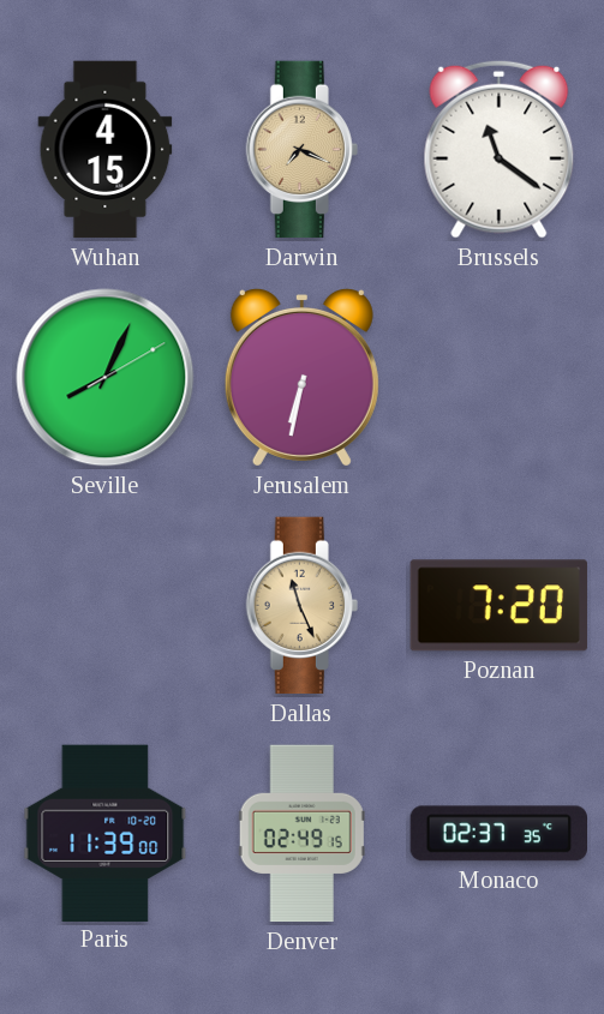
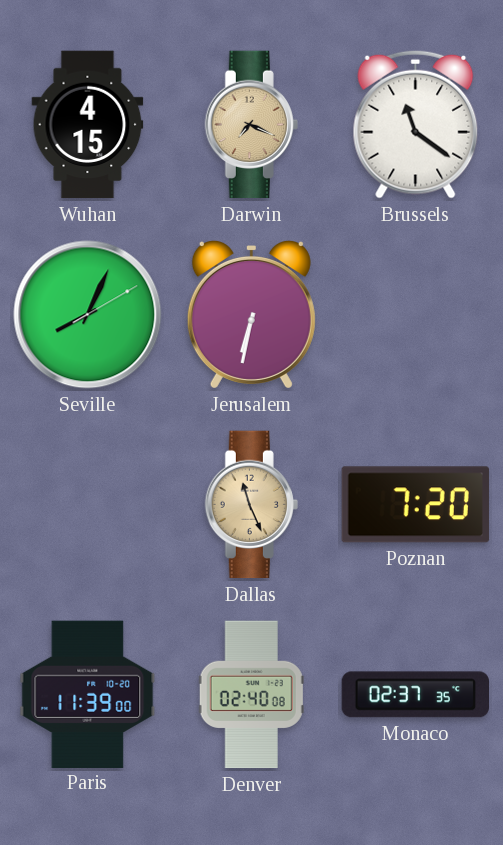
Denver: 02:49 -> 02:40
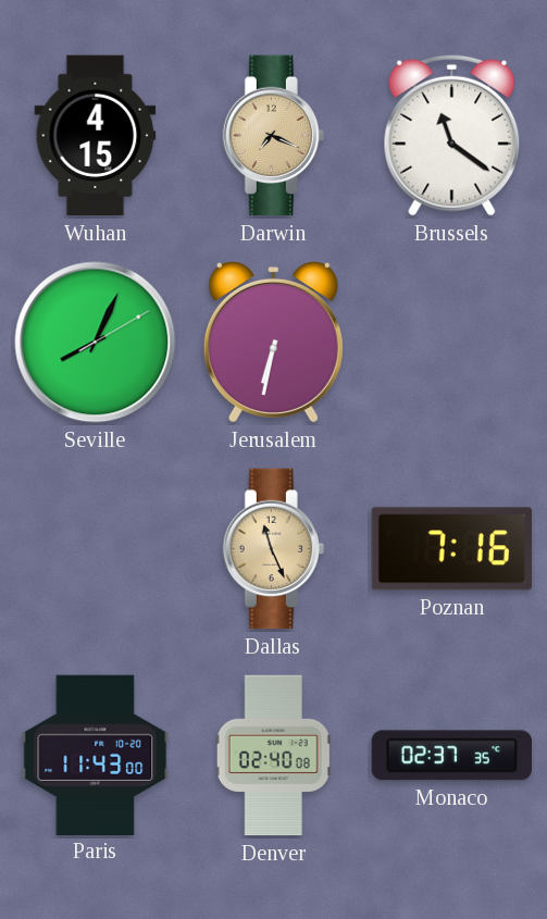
Poznan: 7:20 -> 7:16
Paris: 11:39 -> 11:43
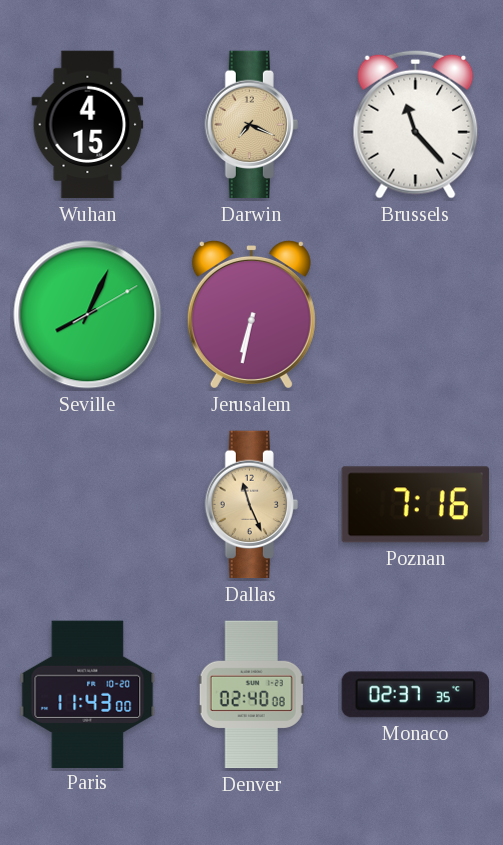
Brussels: 11:21 -> 11:23
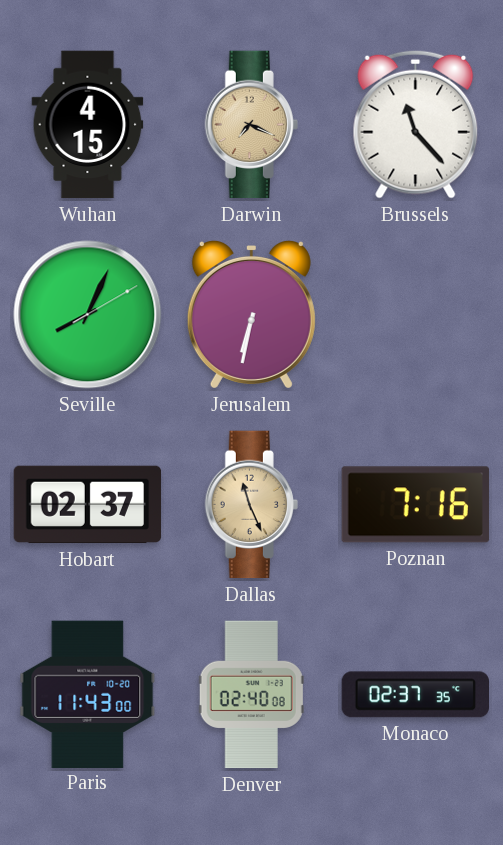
Hobart: none -> 02:37
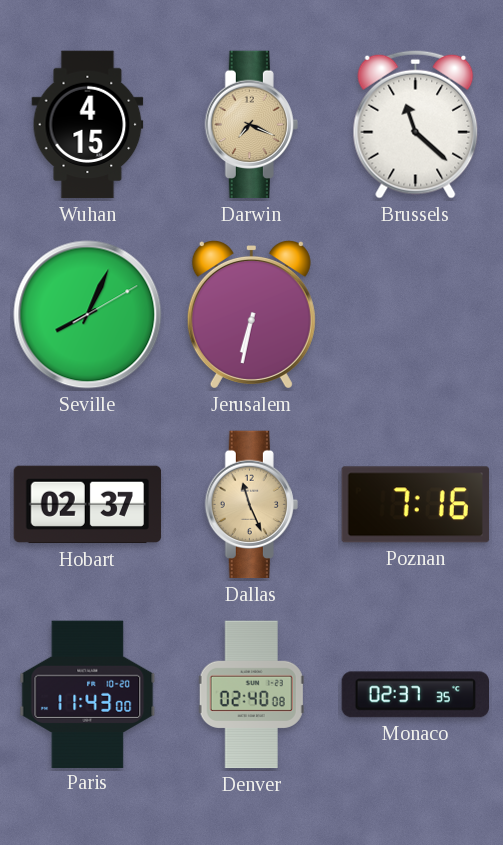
Brussels: 11:23 -> 11:22
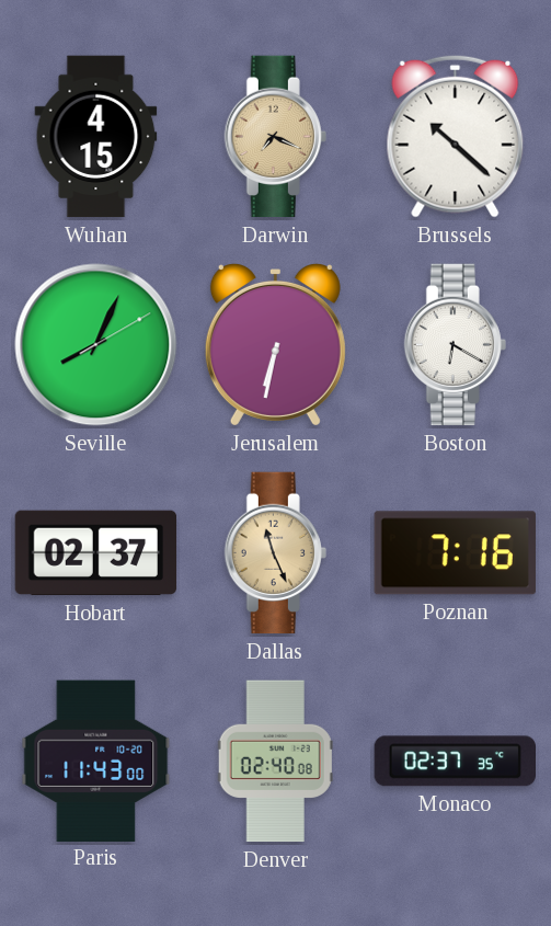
Brussels: 11:22 -> 10:22
Boston: none -> 6:20
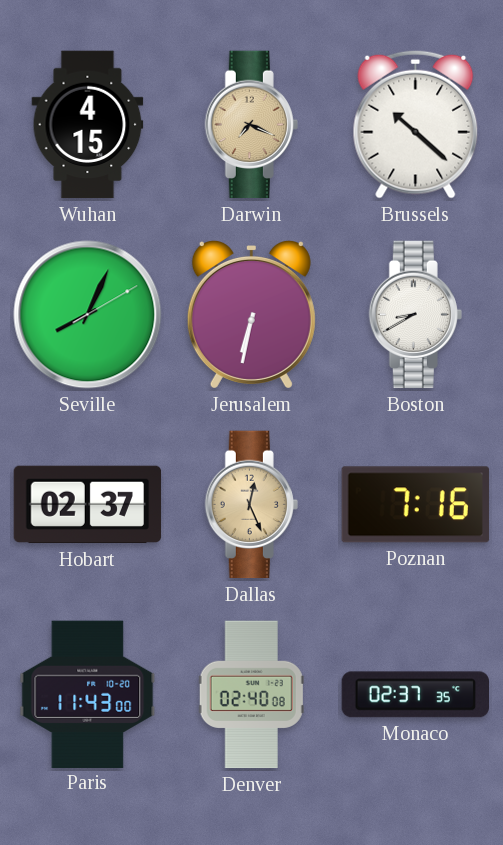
Boston: 6:20 -> 8:40
Dallas: 11:26 -> 12:26
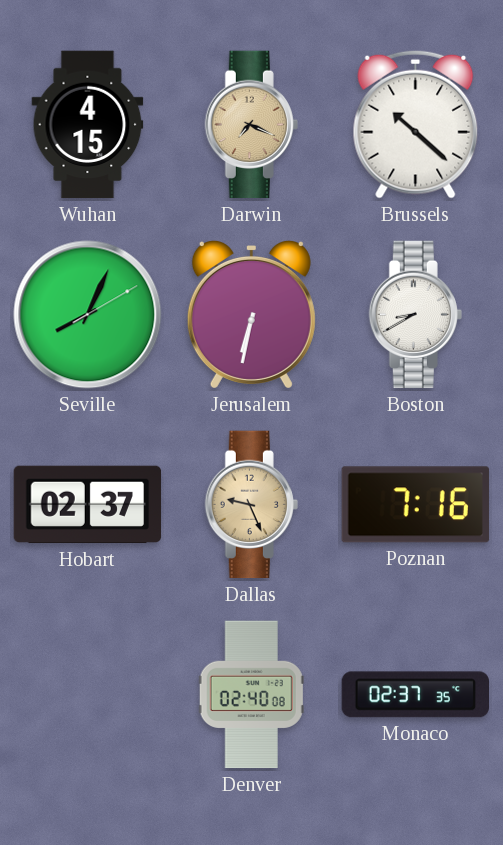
Dallas: 12:26 -> 9:26
Paris: 11:43 -> none
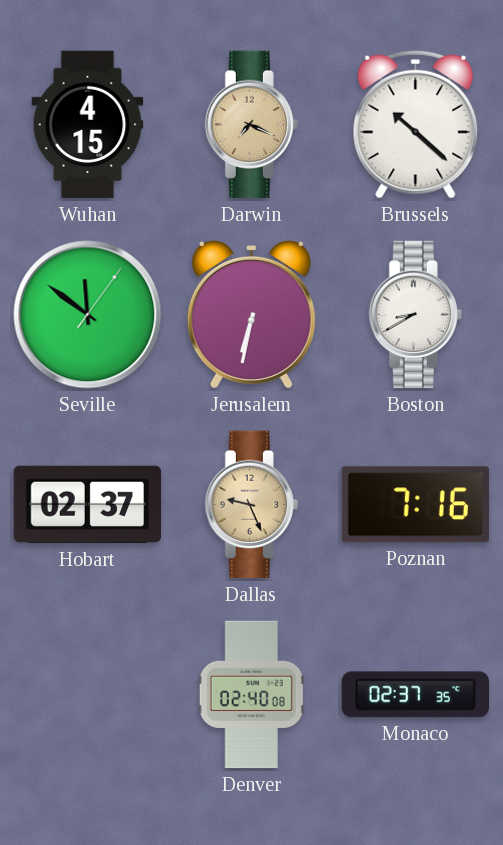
Seville: 8:04 -> 11:51
